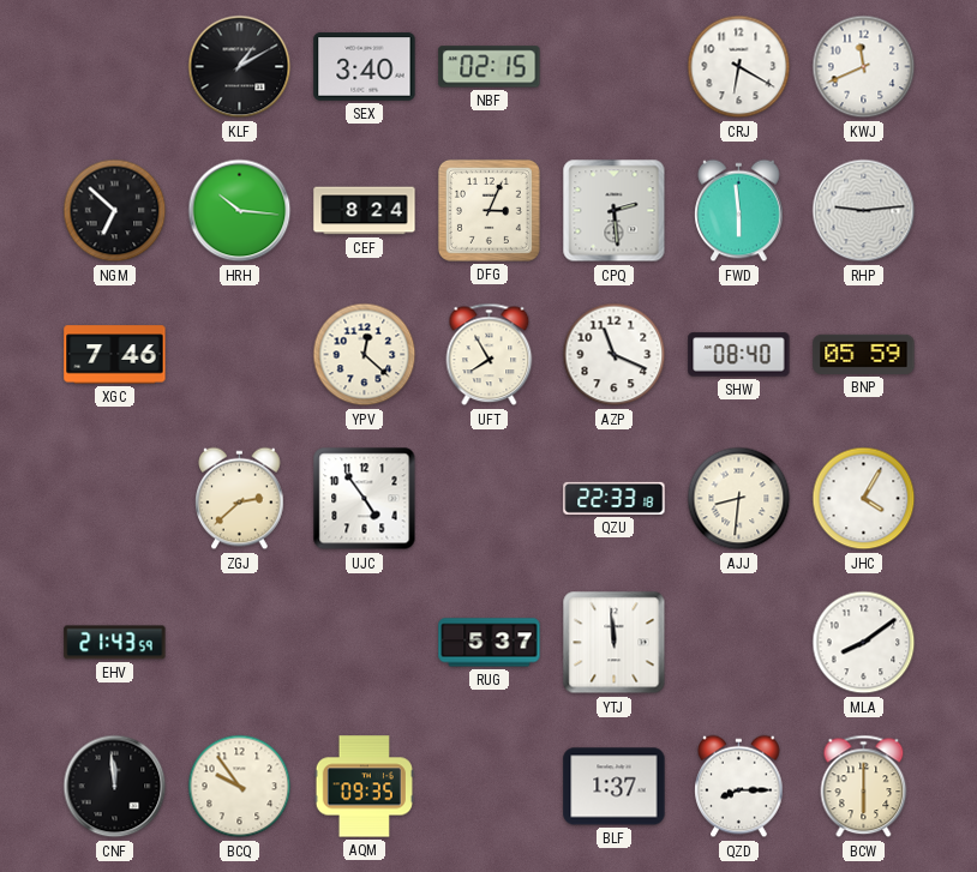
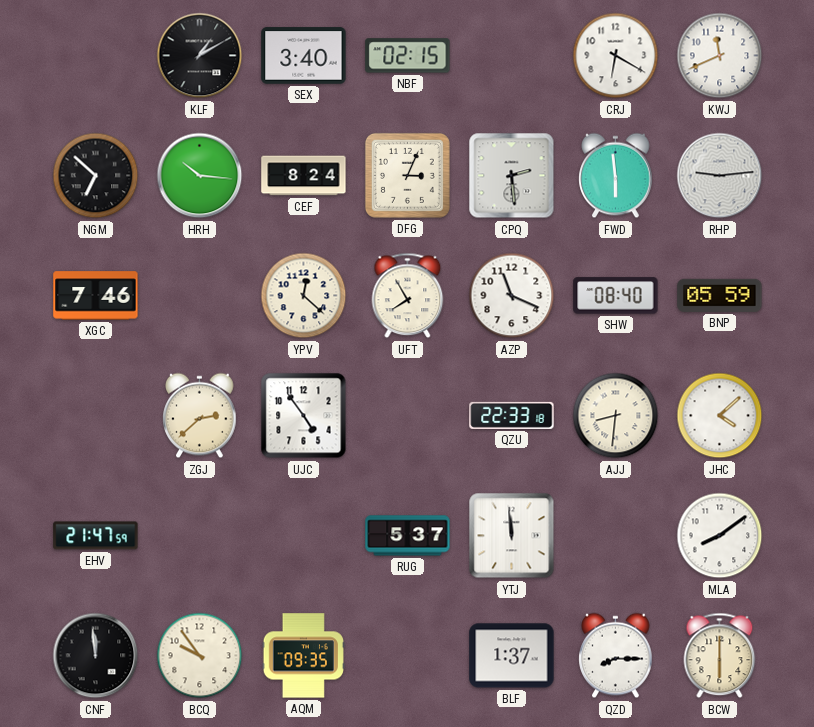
JHC: 4:05 -> 4:08
EHV: 21:43 -> 21:47
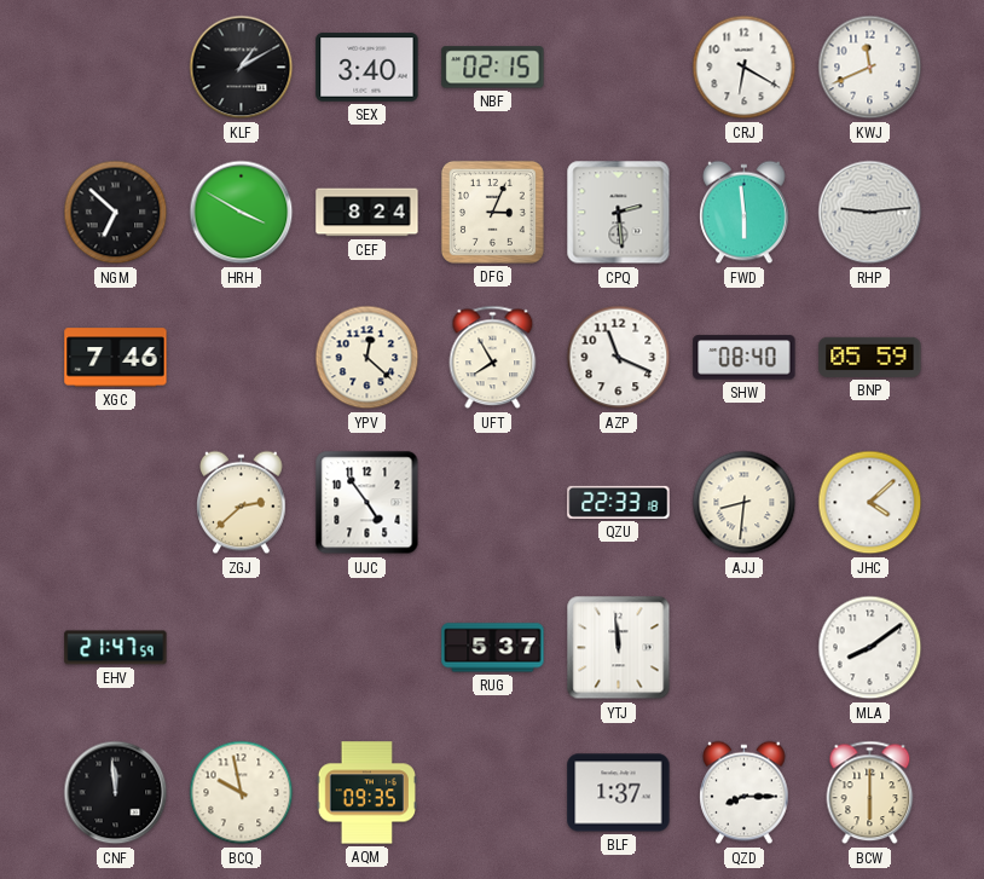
HRH: 10:16 -> 3:50
BCQ: 9:54 -> 9:58
